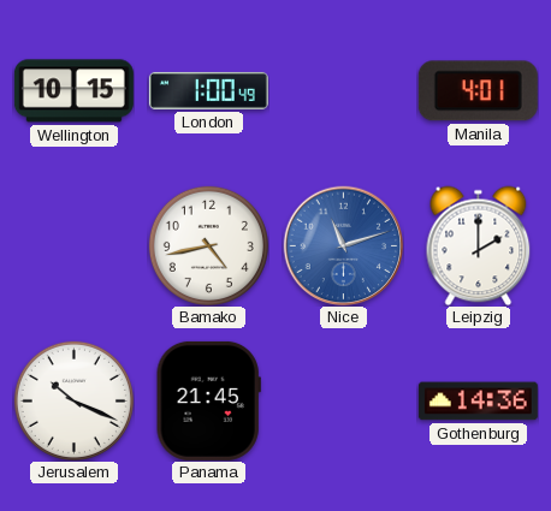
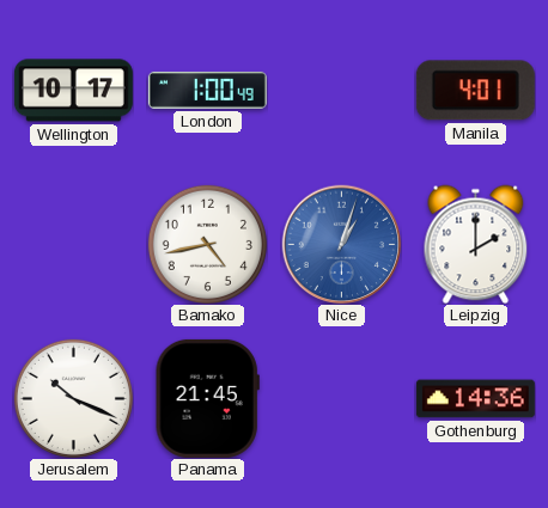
Wellington: 10:15 -> 10:17
Nice: 11:12 -> 1:03
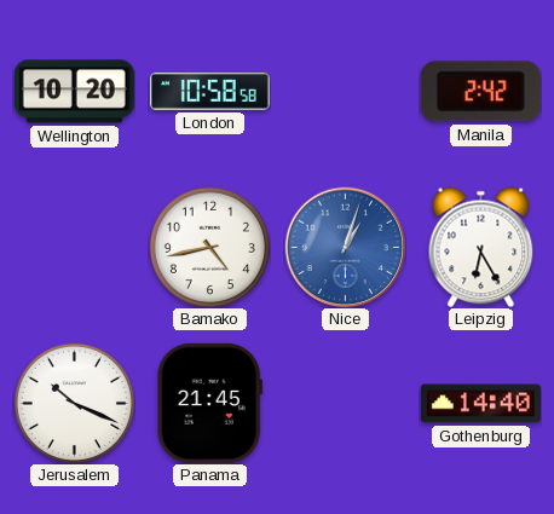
Wellington: 10:17 -> 10:20
London: 1:00 -> 10:58
Manila: 4:01 -> 2:42
Leipzig: 2:00 -> 6:25
Gothenburg: 14:36 -> 14:40
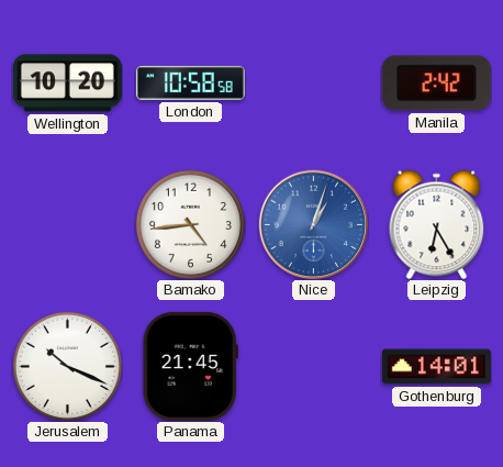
Bamako: 4:43 -> 4:44
Gothenburg: 14:40 -> 14:01
